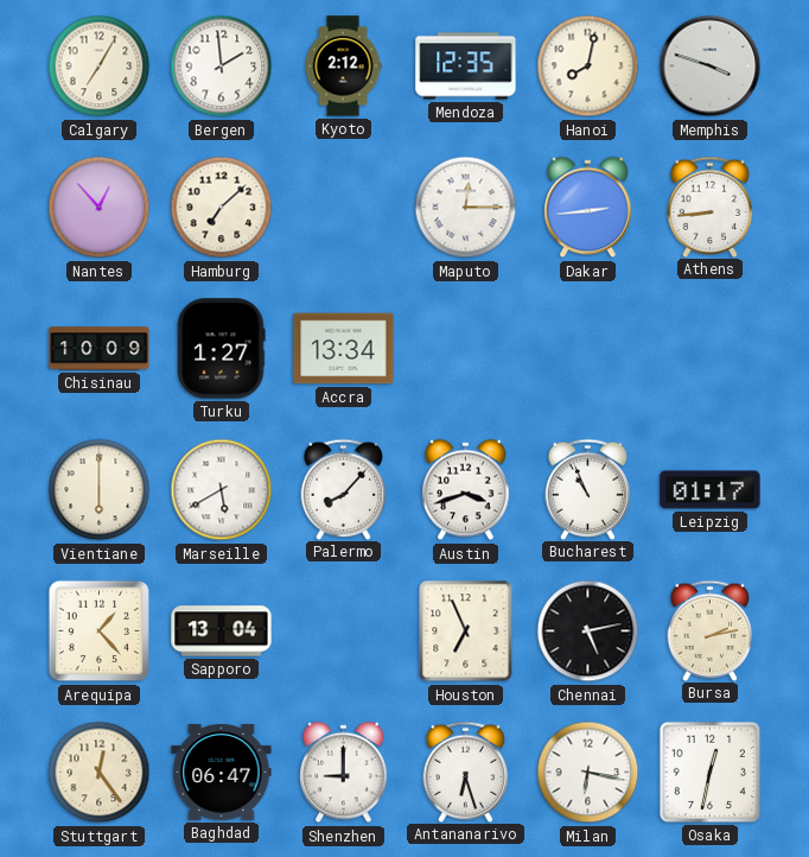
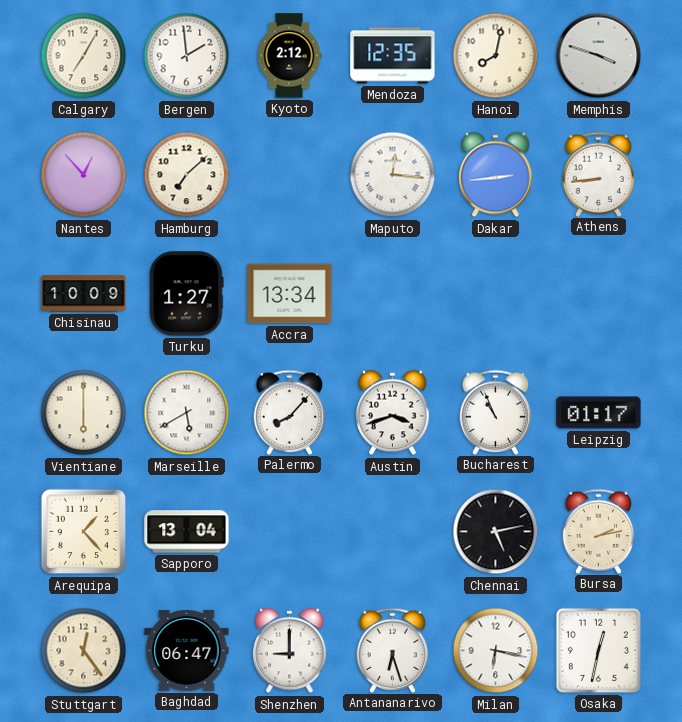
Maputo: 12:15 -> 12:16
Houston: 6:56 -> none
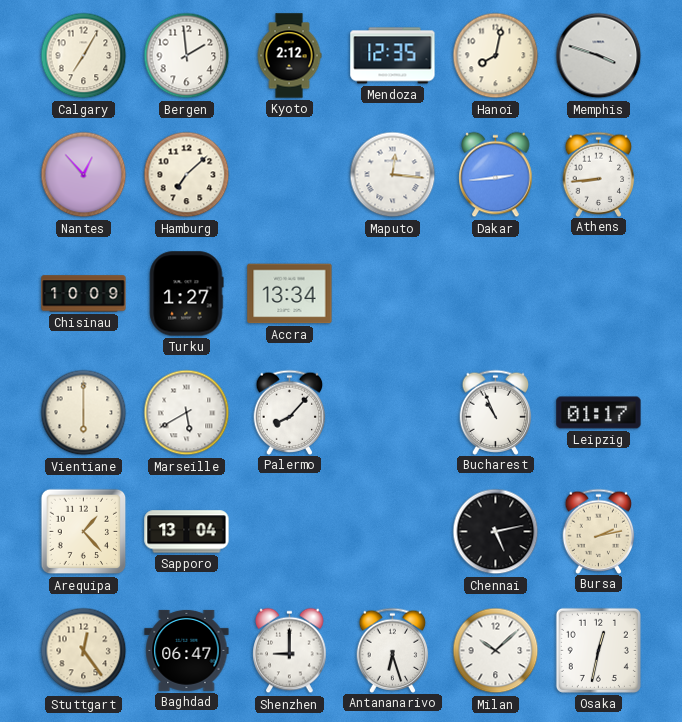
Austin: 3:42 -> none
Milan: 6:17 -> 10:08
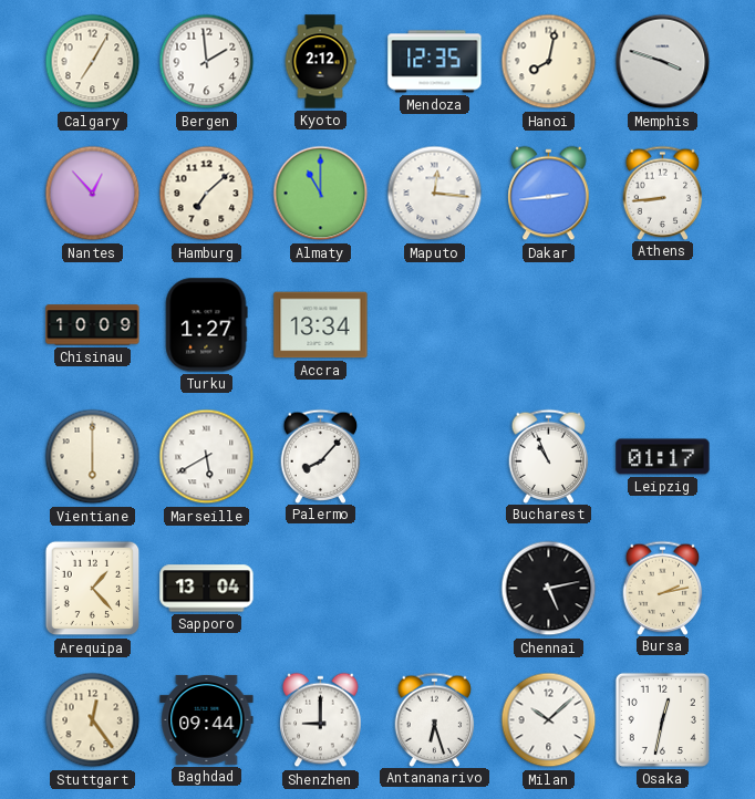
Almaty: none -> 11:00
Baghdad: 06:47 -> 09:44
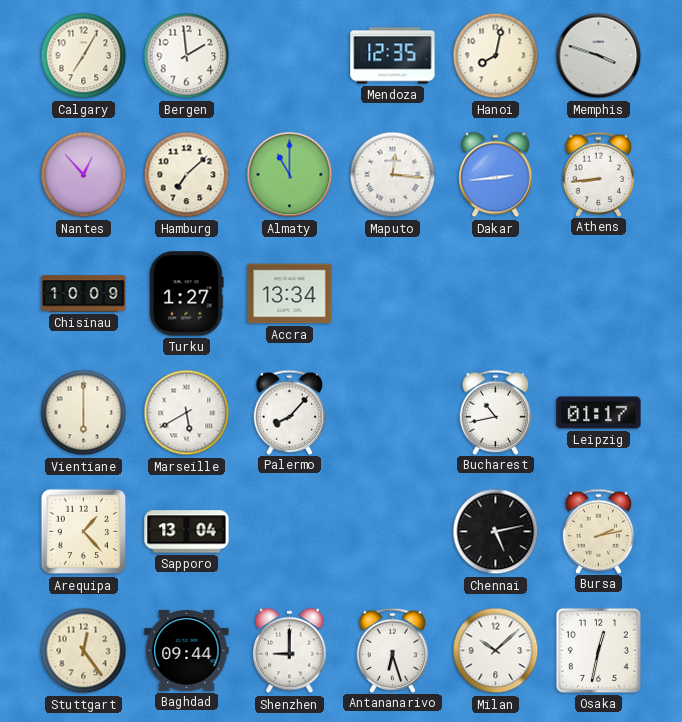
Kyoto: 2:12 -> none
Bucharest: 10:56 -> 10:43
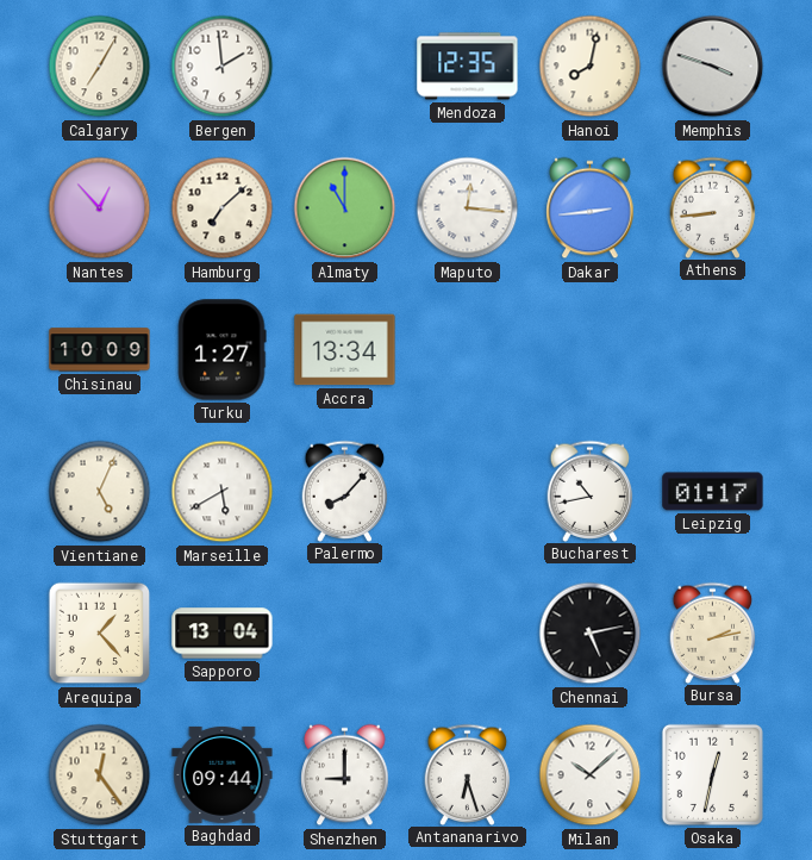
Vientiane: 6:00 -> 5:04
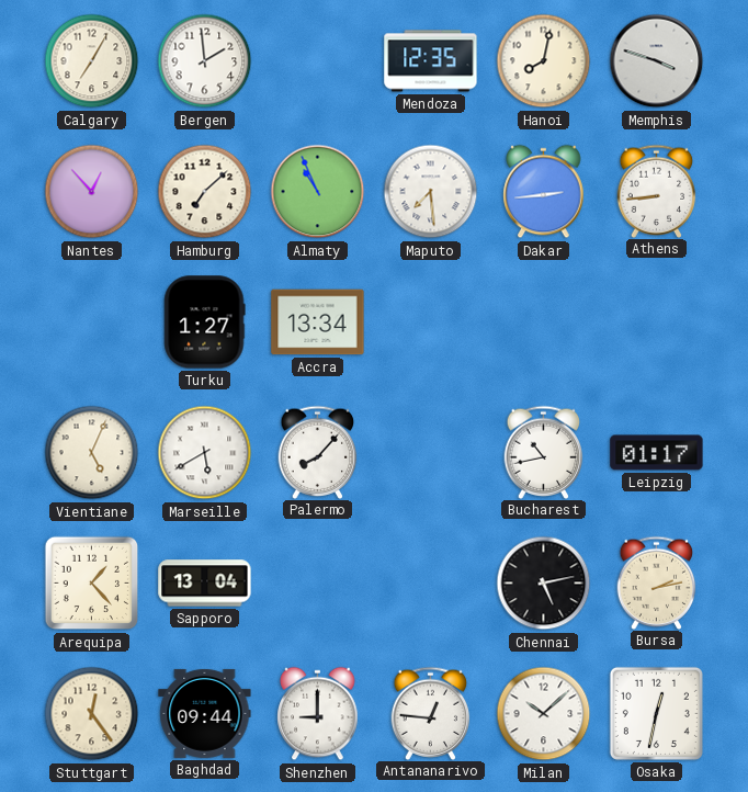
Almaty: 11:00 -> 10:56
Maputo: 12:16 -> 7:29
Chisinau: 10:09 -> none
Antananarivo: 6:27 -> 12:46
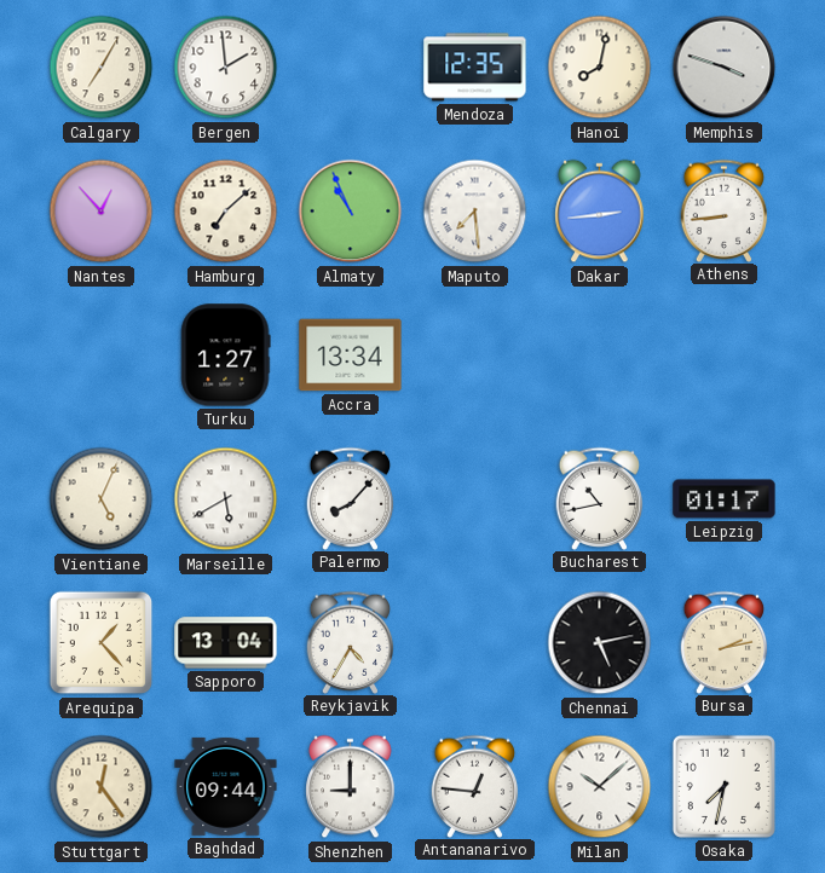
Reykjavik: none -> 4:35
Osaka: 12:32 -> 7:32
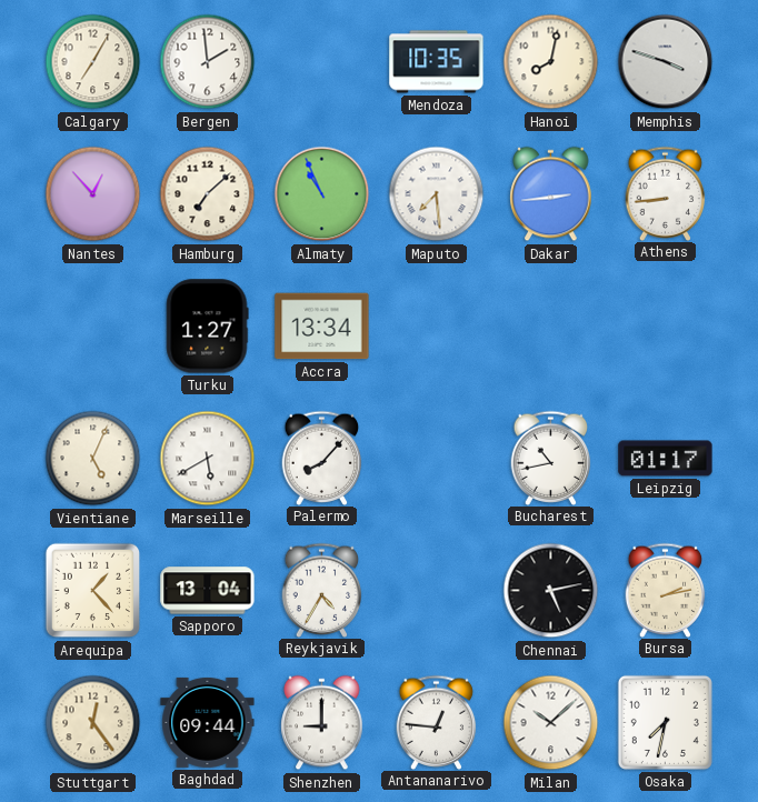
Mendoza: 12:35 -> 10:35
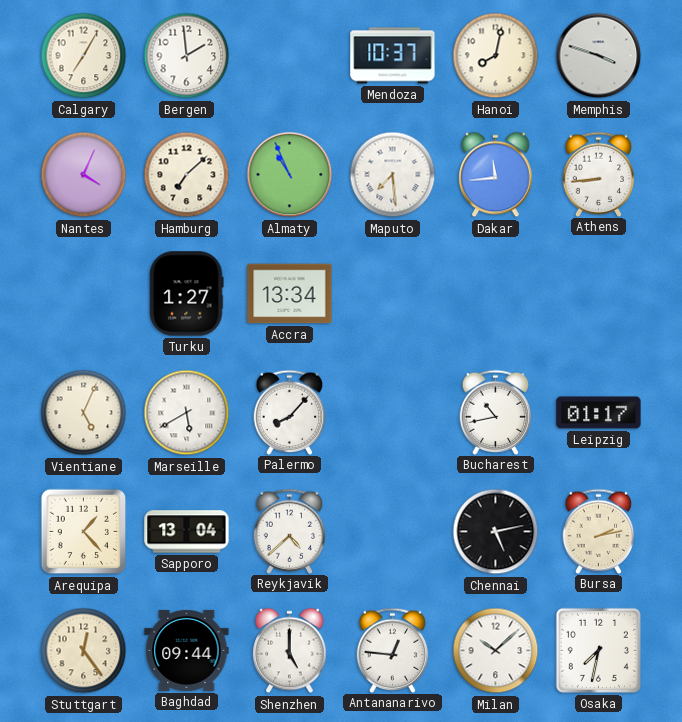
Mendoza: 10:35 -> 10:37
Nantes: 12:53 -> 4:04
Dakar: 2:44 -> 11:44
Reykjavik: 4:35 -> 4:38
Shenzhen: 9:00 -> 5:00
